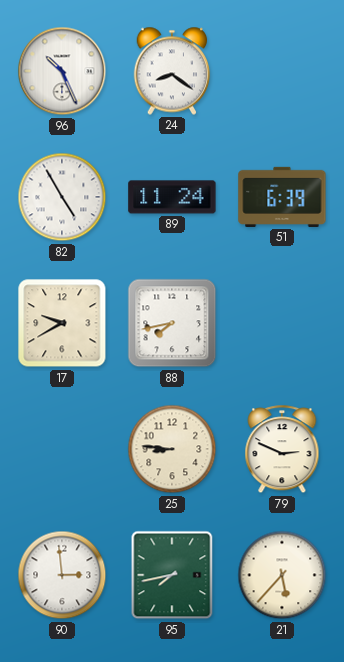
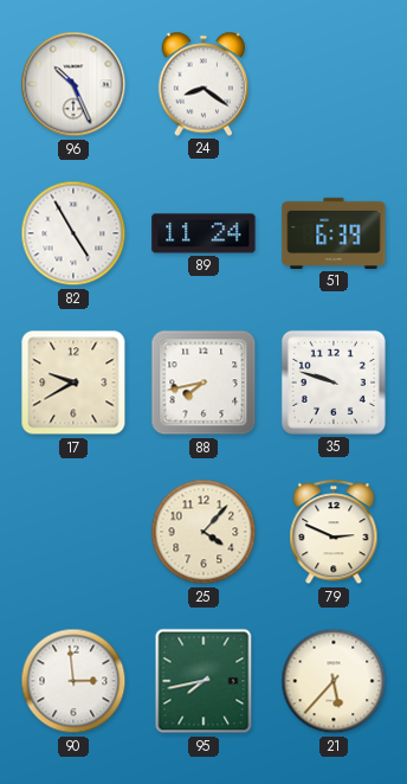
35: none -> 9:48
25: 8:46 -> 4:07
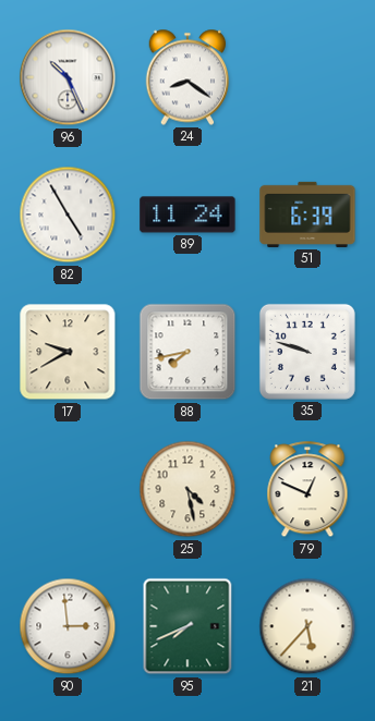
25: 4:07 -> 4:28
79: 2:49 -> 12:49
95: 7:43 -> 7:41
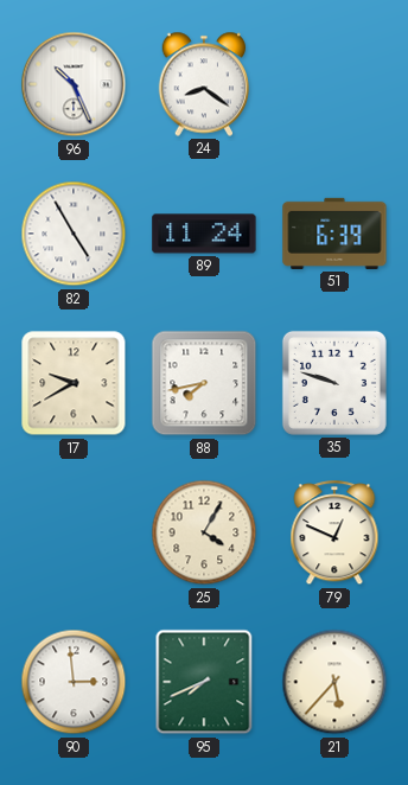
25: 4:28 -> 4:05
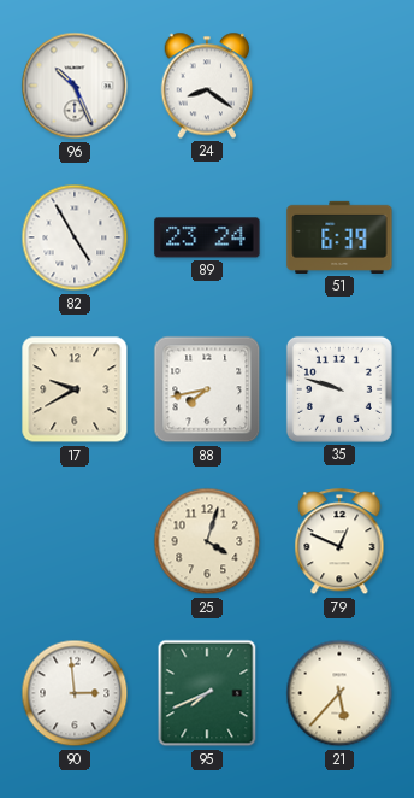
89: 11:24 -> 23:24
25: 4:05 -> 4:03
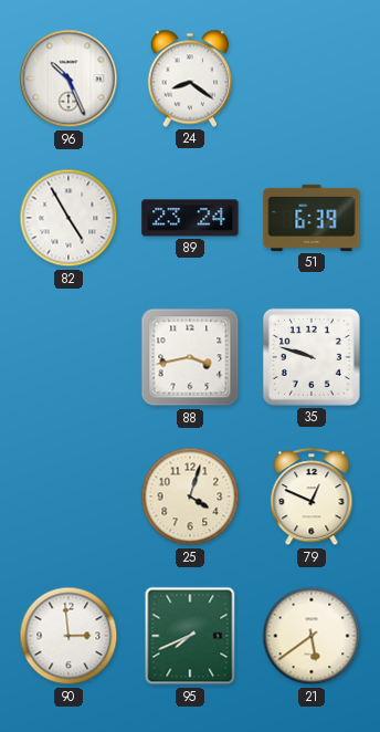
17: 9:40 -> none
88: 7:43 -> 3:43
21: 5:37 -> 5:39
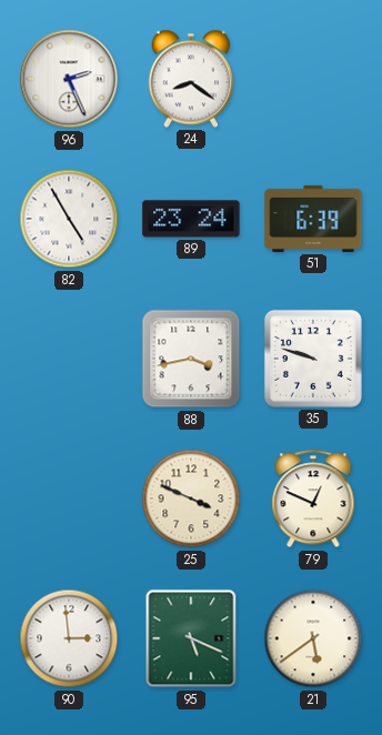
96: 10:26 -> 2:26
25: 4:03 -> 3:49
95: 7:41 -> 5:19
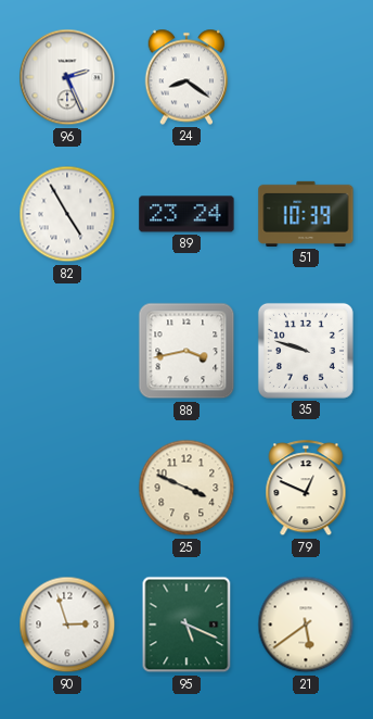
51: 6:39 -> 10:39
90: 2:59 -> 2:57
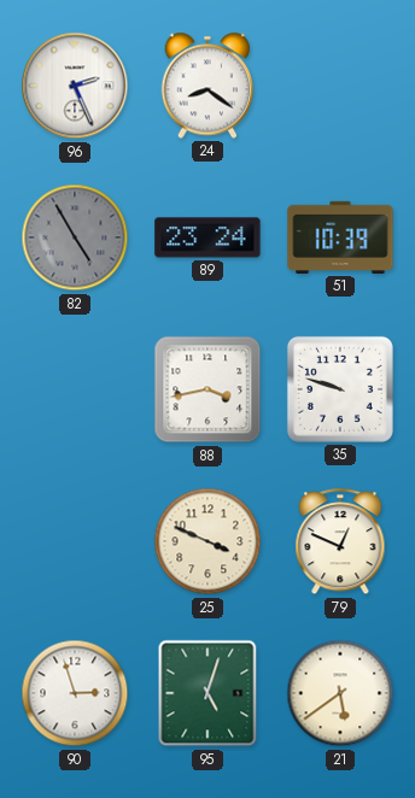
82 dial: white -> grey
95: 5:19 -> 5:03
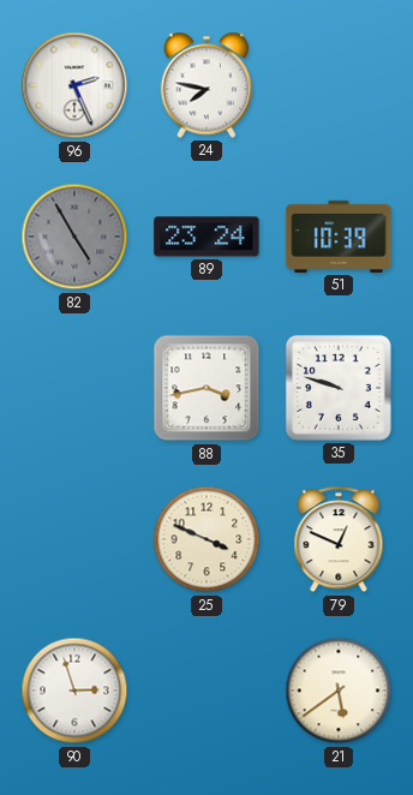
24: 8:21 -> 7:47
95: 5:03 -> none
